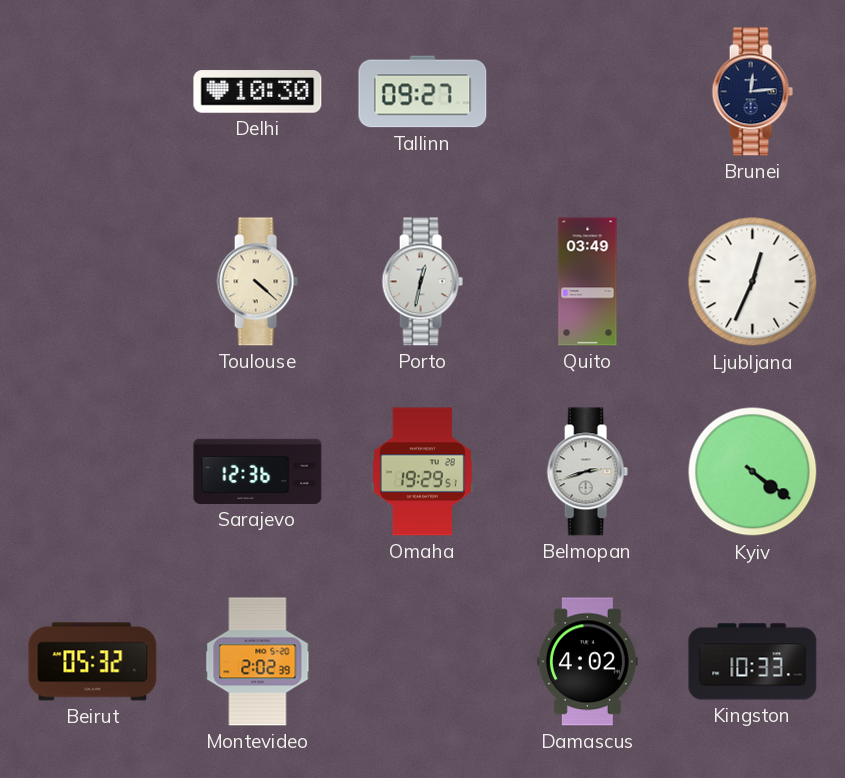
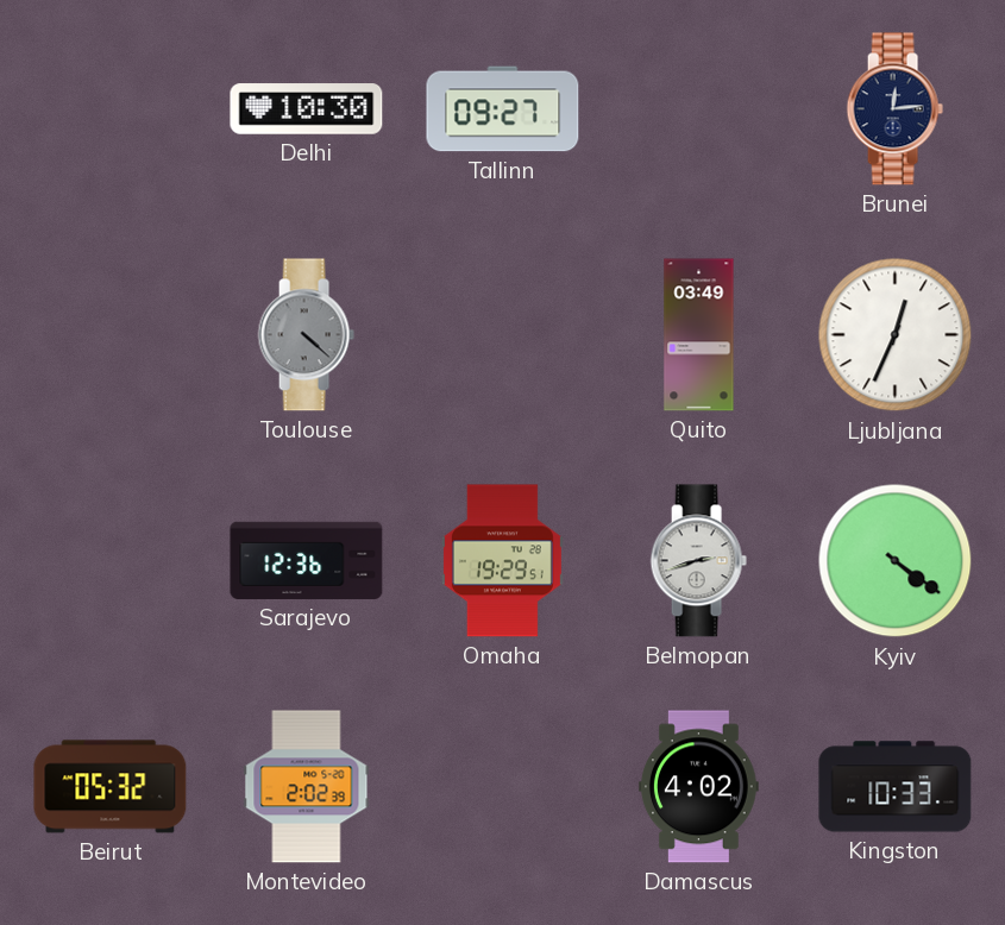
Toulouse dial: cream -> grey
Porto: 12:32 -> none
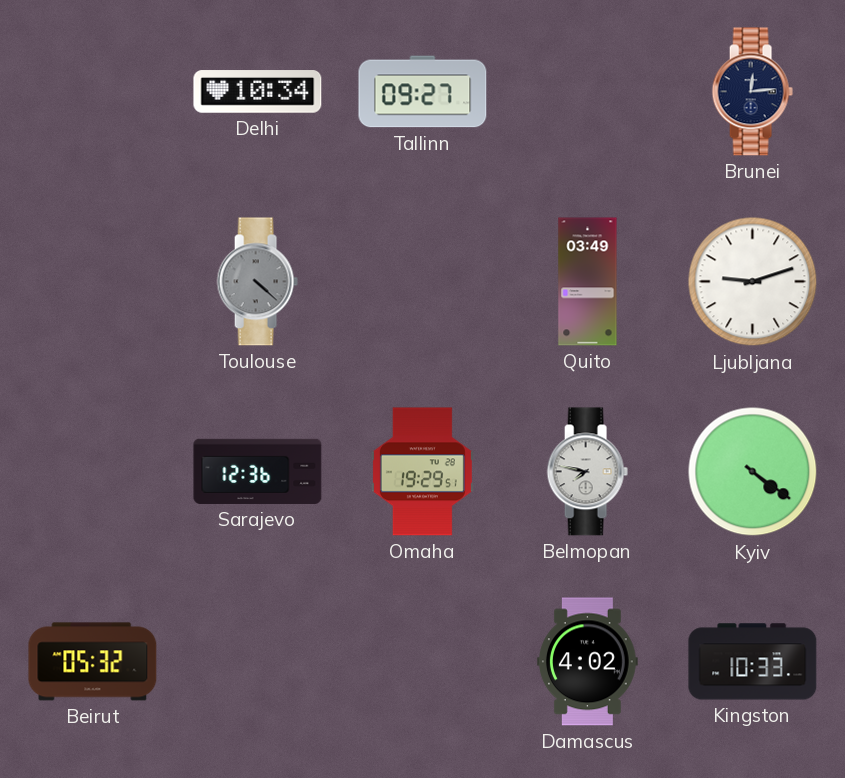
Delhi: 10:30 -> 10:34
Ljubljana: 12:34 -> 9:12
Belmopan: 2:42 -> 7:47
Montevideo: 2:02 -> none
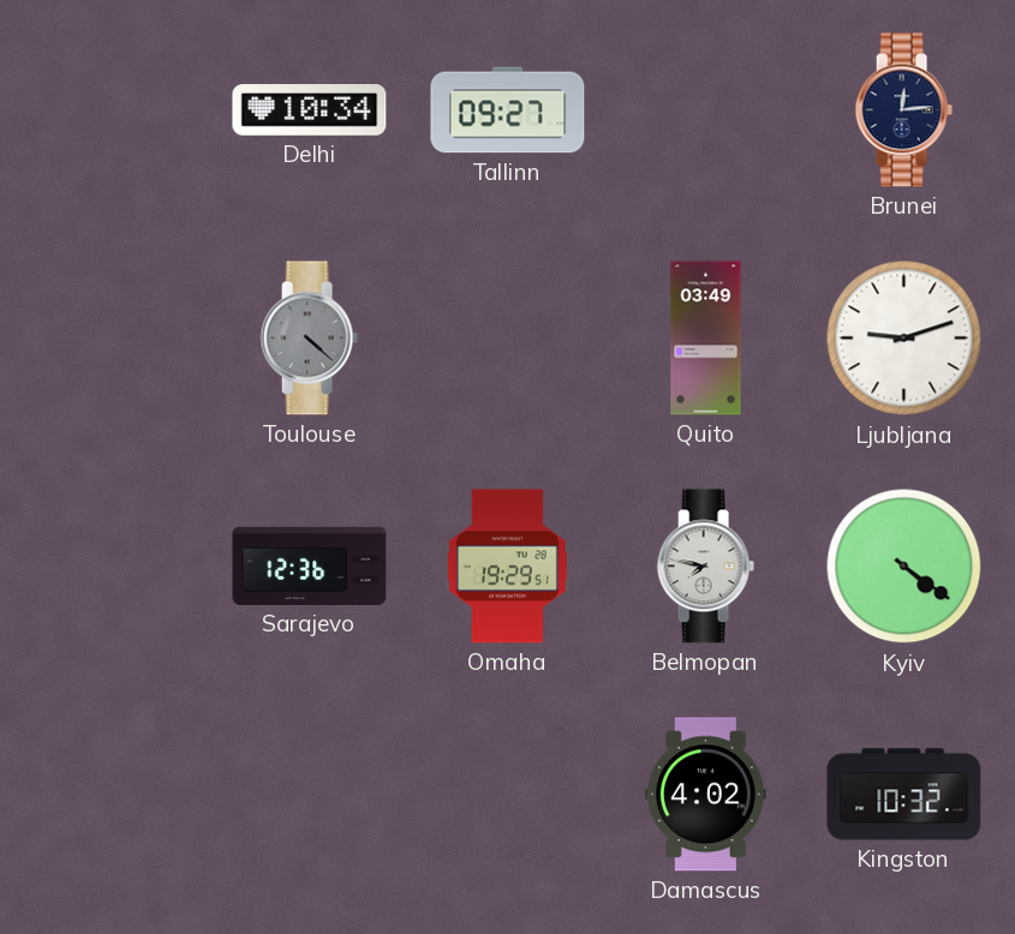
Beirut: 05:32 -> none
Kingston: 10:33 -> 10:32
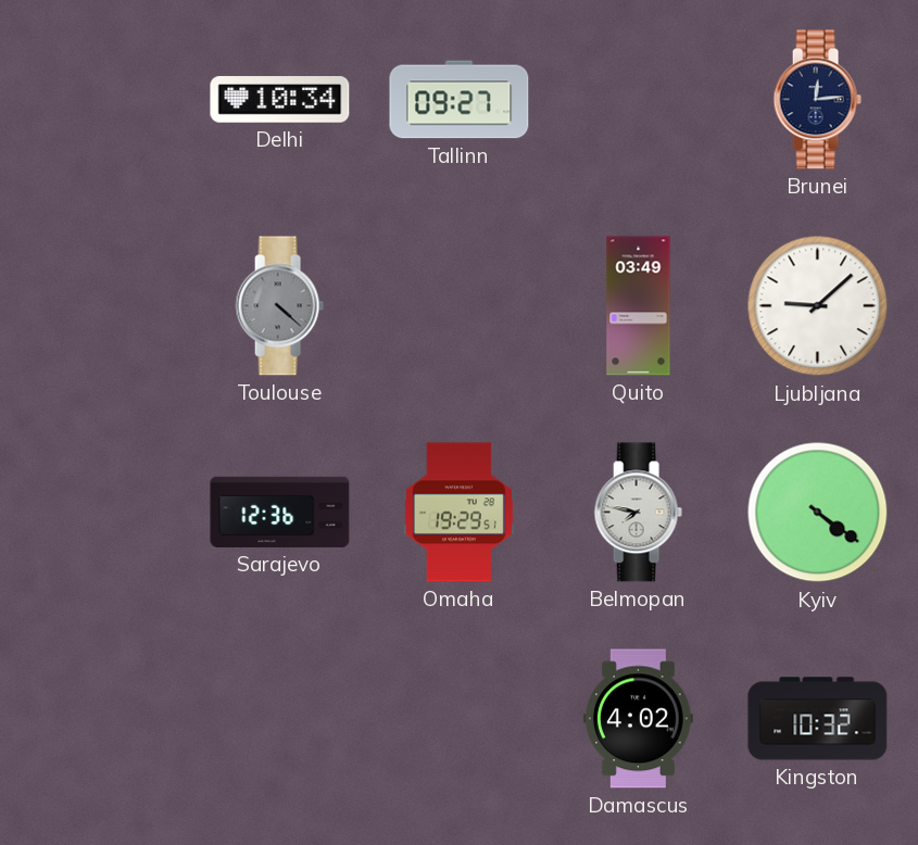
Ljubljana: 9:12 -> 9:08
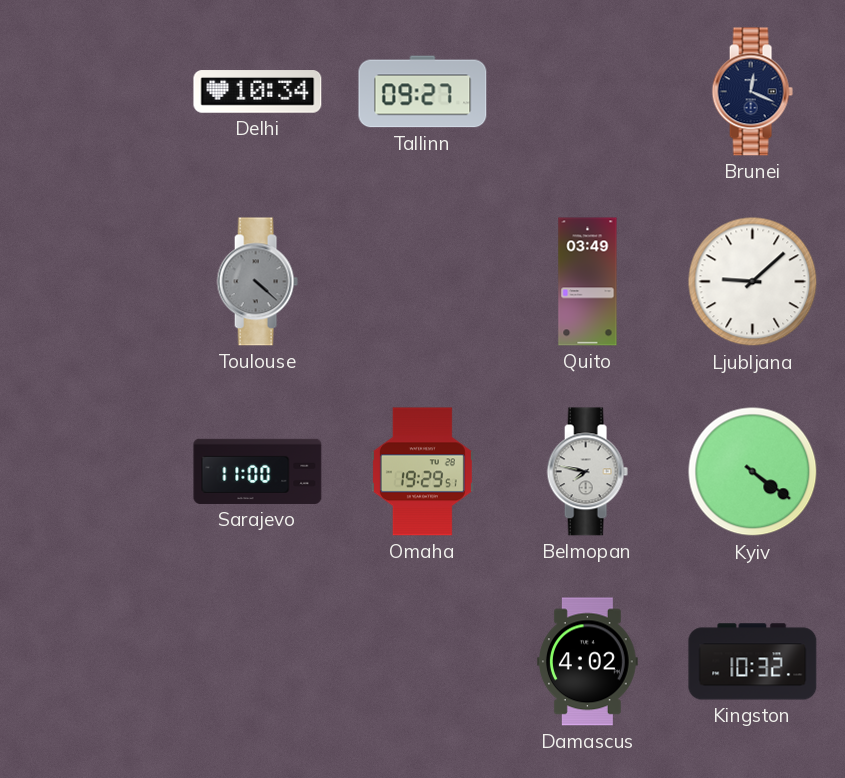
Brunei: 12:14 -> 12:19
Sarajevo: 12:36 -> 11:00
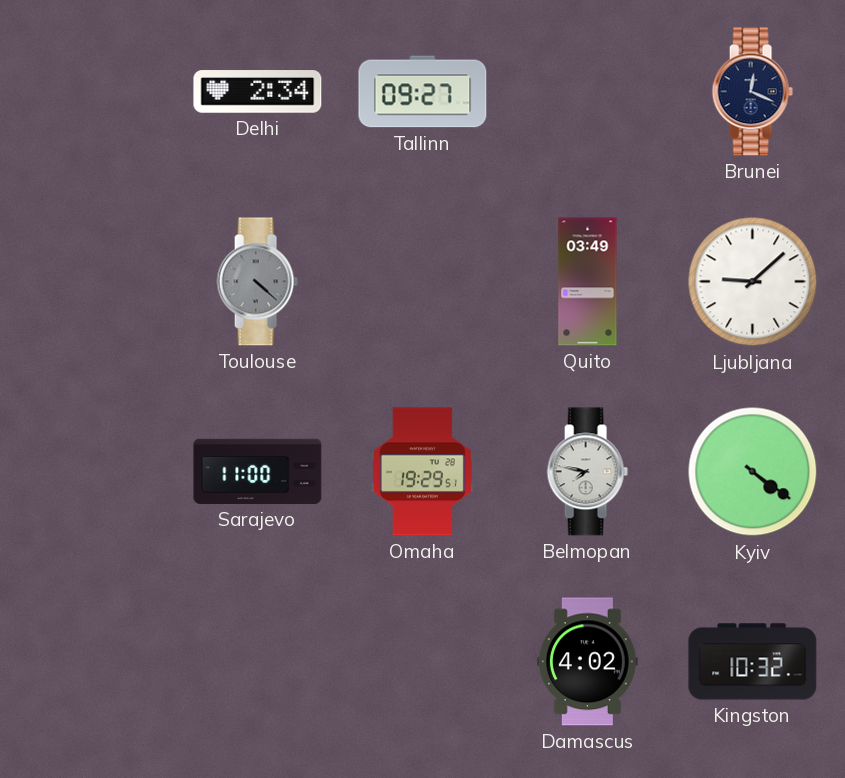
Delhi: 10:34 -> 2:34
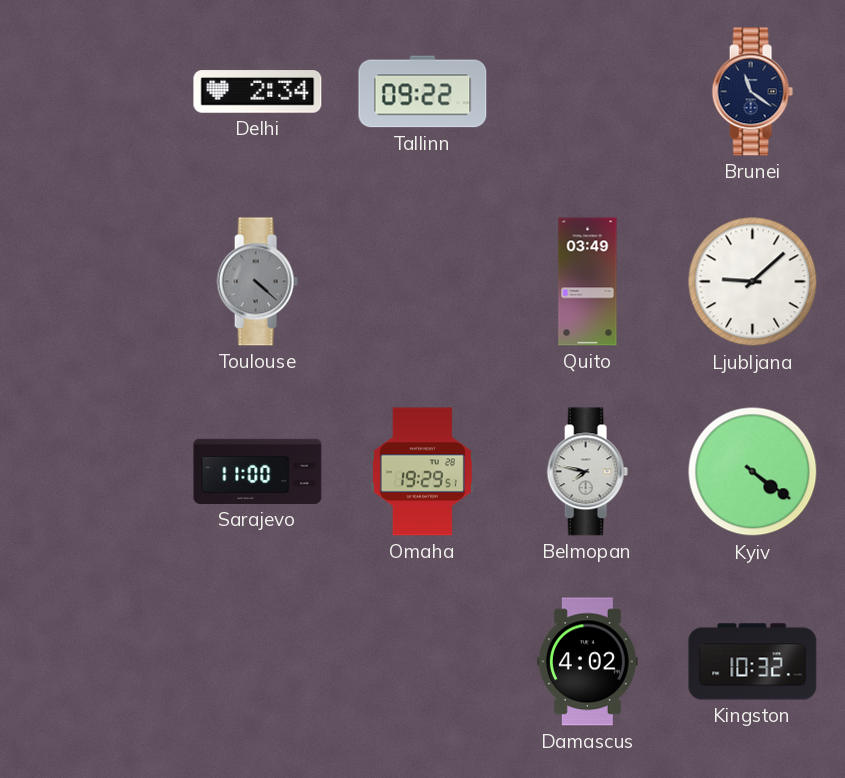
Tallinn: 09:27 -> 09:22
Brunei: 12:19 -> 11:21
